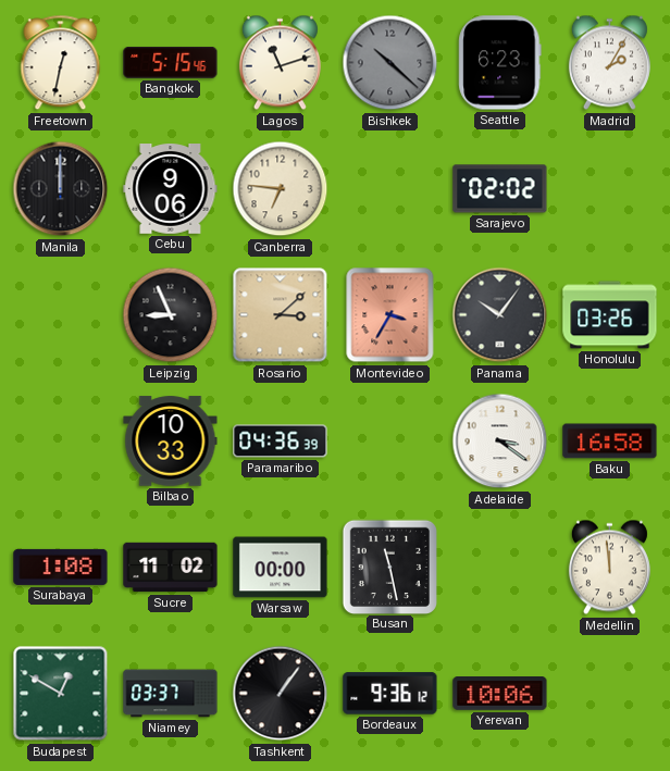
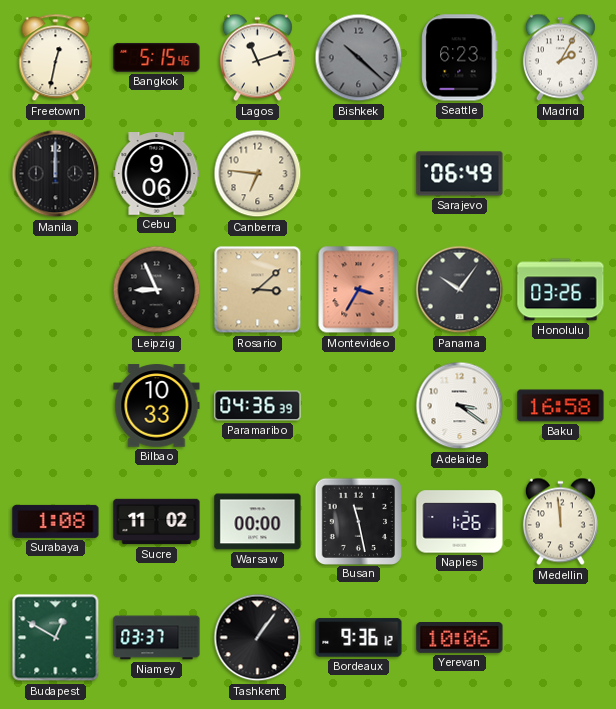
Sarajevo: 02:02 -> 06:49
Naples: none -> 1:26
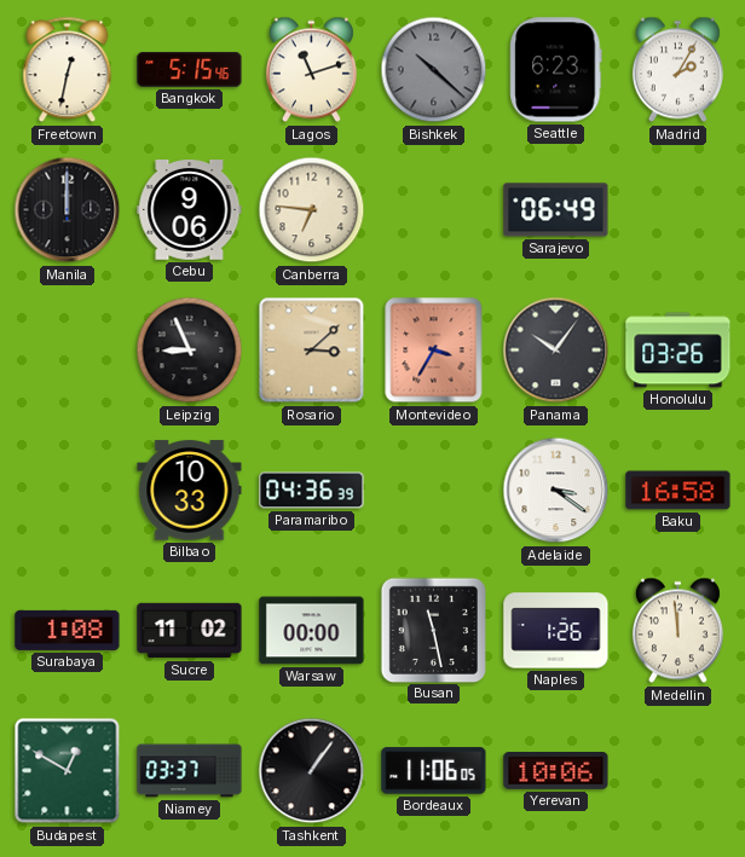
Bordeaux: 9:36 -> 11:06
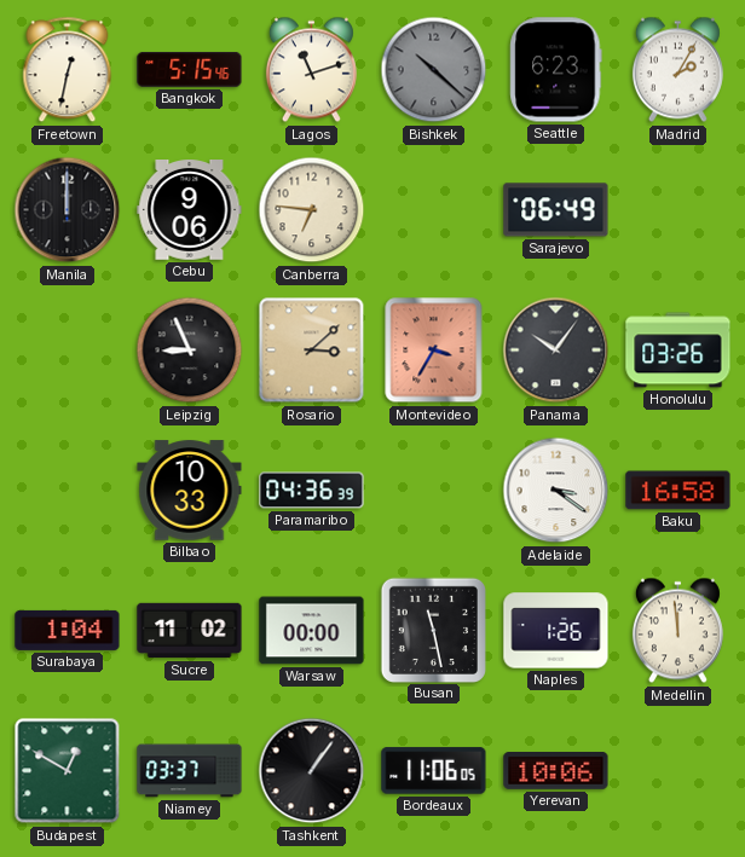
Surabaya: 1:08 -> 1:04
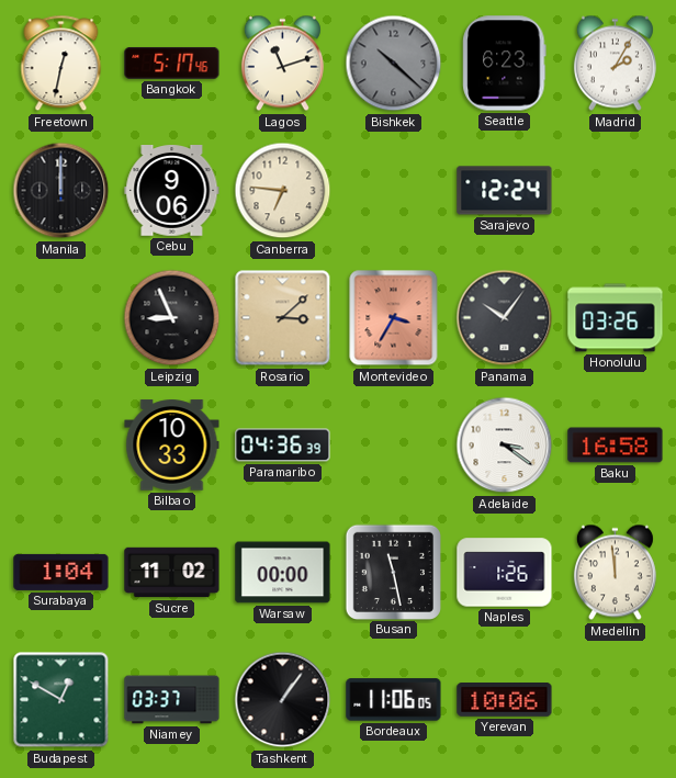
Bangkok: 5:15 -> 5:17
Sarajevo: 06:49 -> 12:24
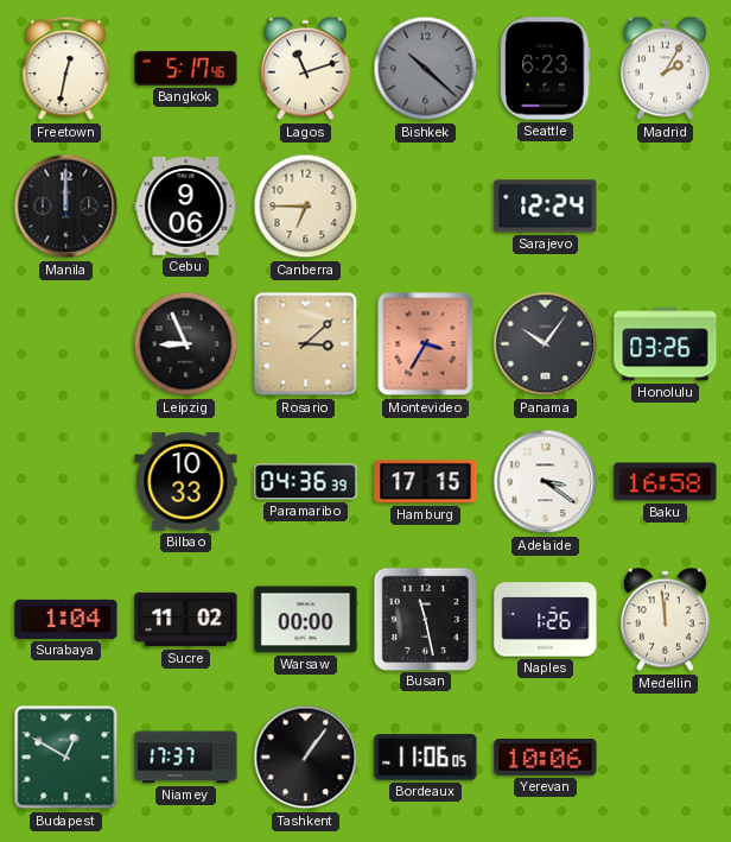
Canberra: 6:46 -> 6:45
Hamburg: none -> 17:15
Niamey: 03:37 -> 17:37
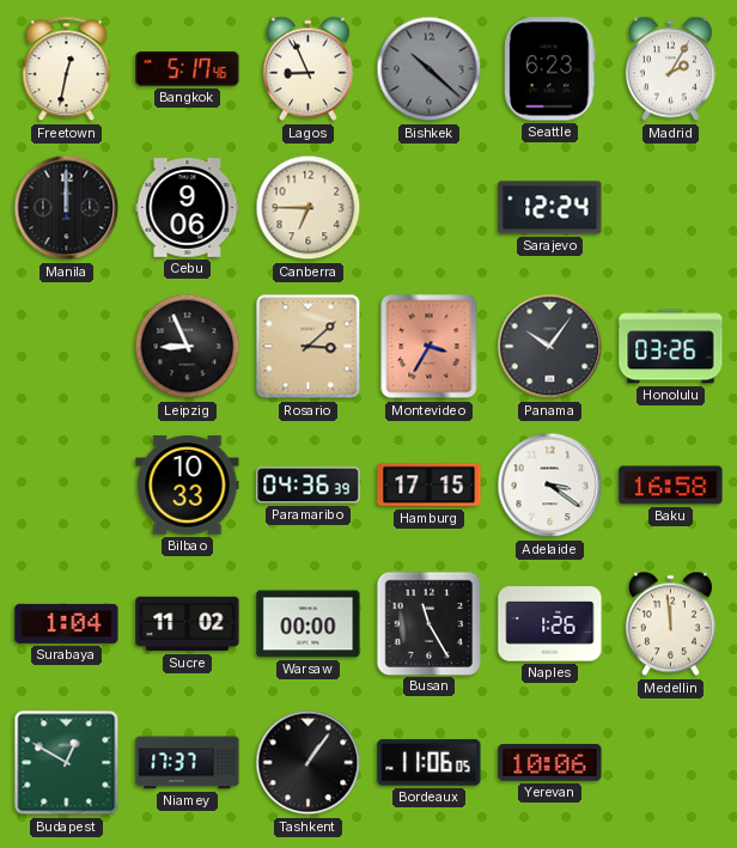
Lagos: 11:12 -> 8:56
Busan: 11:28 -> 11:25
